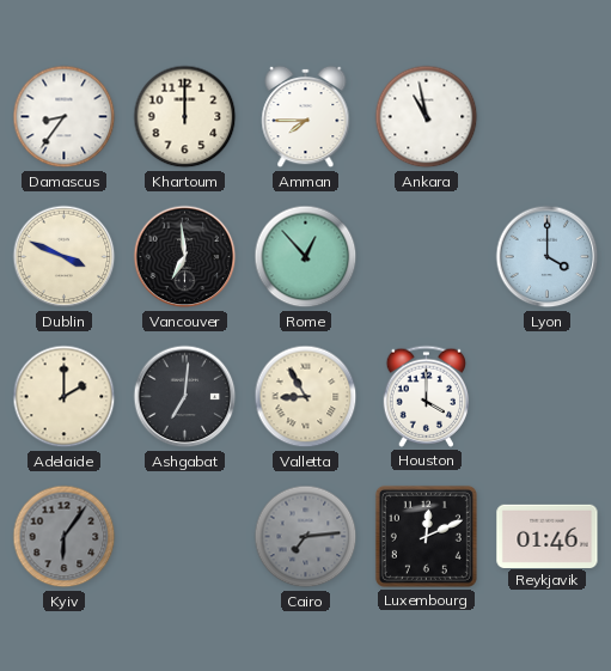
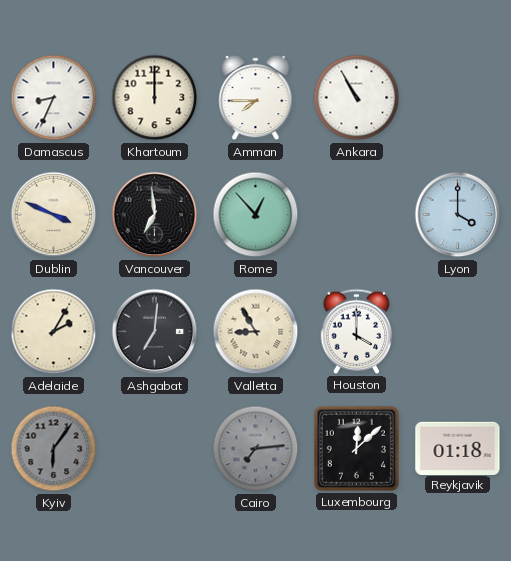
Damascus: 8:36 -> 8:34
Ankara: 10:58 -> 10:55
Adelaide: 2:00 -> 2:05
Luxembourg: 12:11 -> 12:08
Reykjavik: 01:46 -> 01:18
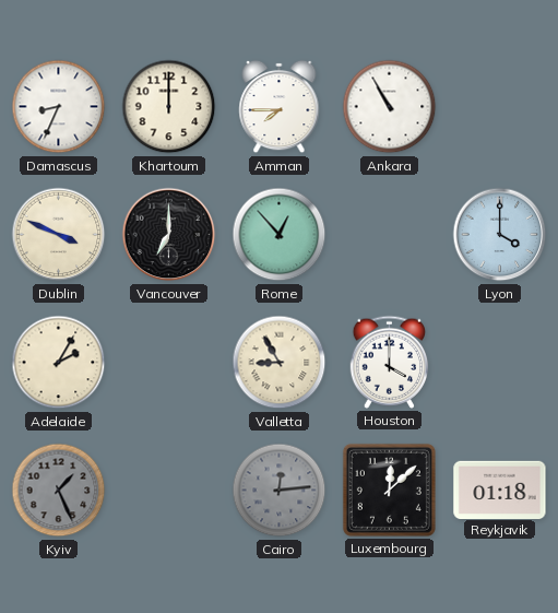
Vancouver: 6:59 -> 7:00
Ashgabat: 7:01 -> none
Kyiv: 6:06 -> 1:26
Cairo: 7:14 -> 12:14
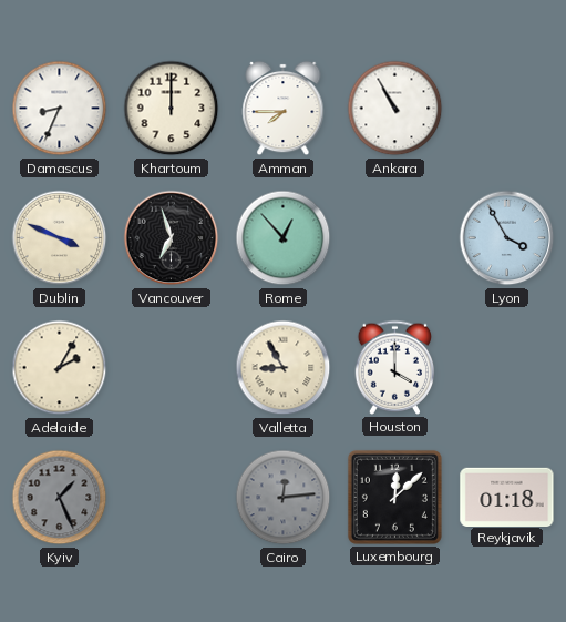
Vancouver: 7:00 -> 6:57
Lyon: 4:00 -> 3:55
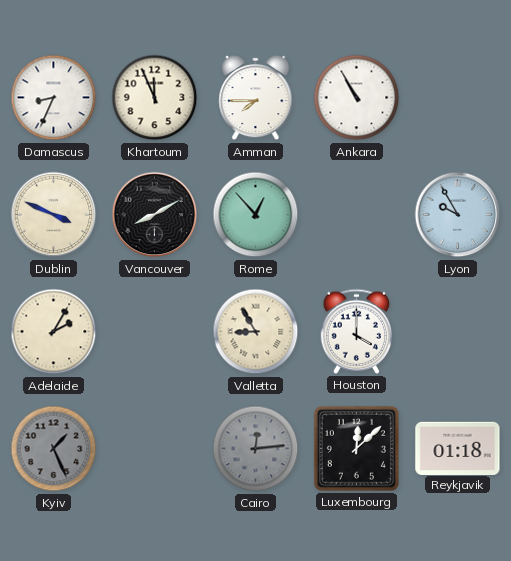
Khartoum: 12:00 -> 11:56
Vancouver: 6:57 -> 8:10
Lyon: 3:55 -> 9:55
